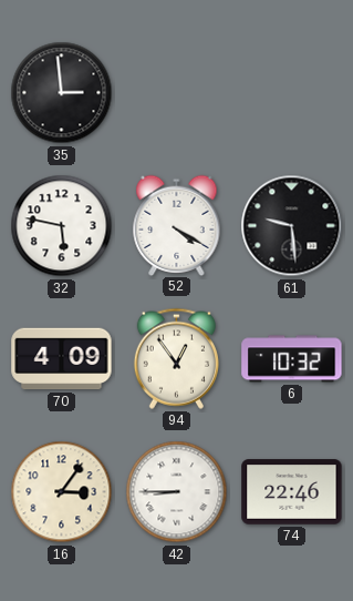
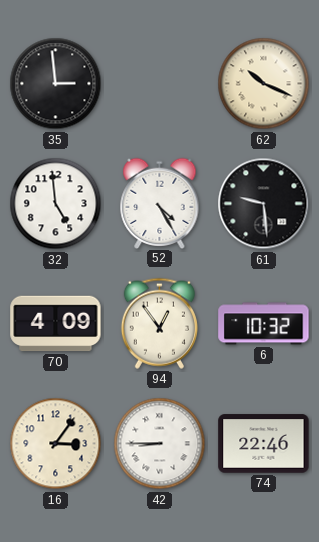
62: none -> 10:19
32: 5:47 -> 4:59
52: 4:20 -> 4:25
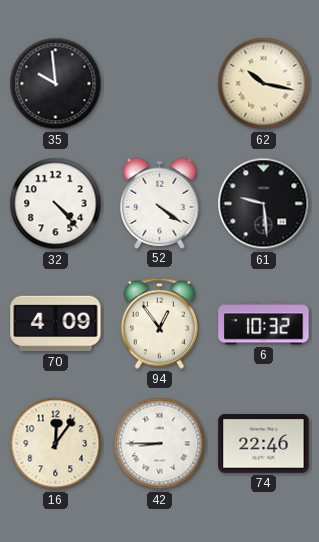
35: 2:59 -> 9:59
62: 10:19 -> 10:17
32: 4:59 -> 4:23
52: 4:25 -> 4:21
16: 3:06 -> 12:06
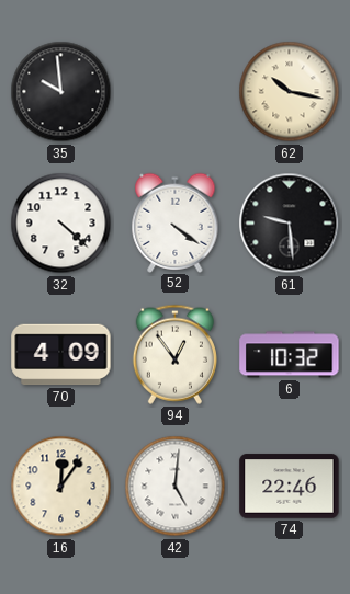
32: 4:23 -> 4:22
42: 8:45 -> 5:01
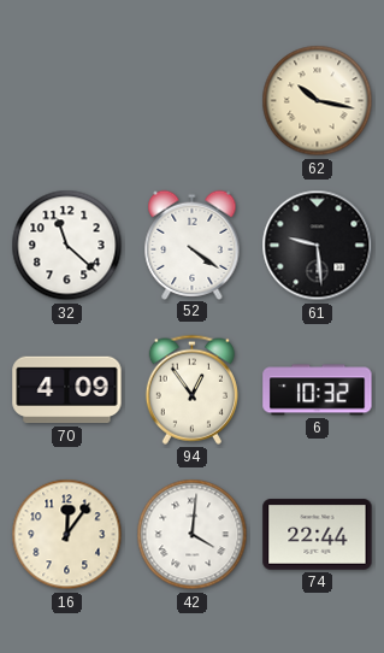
35: 9:59 -> none
32: 4:22 -> 11:22
42: 5:01 -> 4:01
74: 22:46 -> 22:44
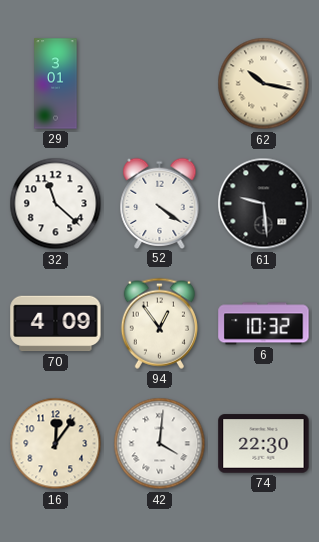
29: none -> 3:01
74: 22:44 -> 22:30
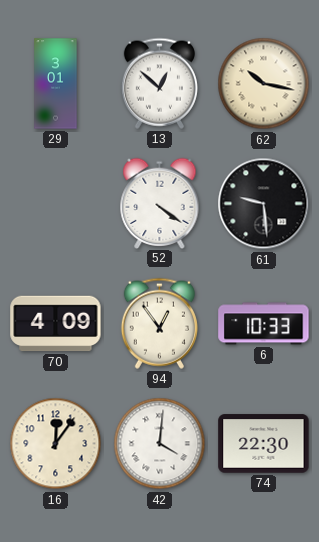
13: none -> 12:52
32: 11:22 -> none
6: 10:32 -> 10:33
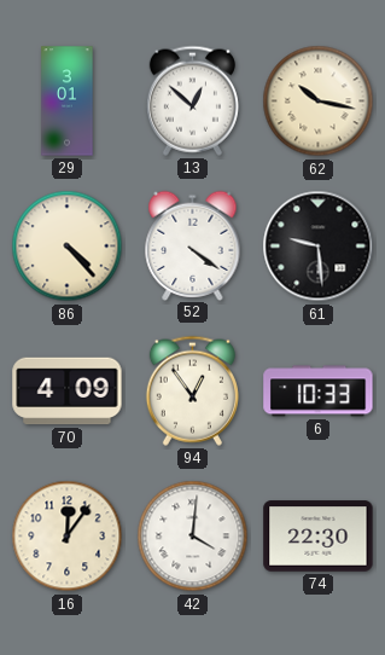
86: none -> 4:23
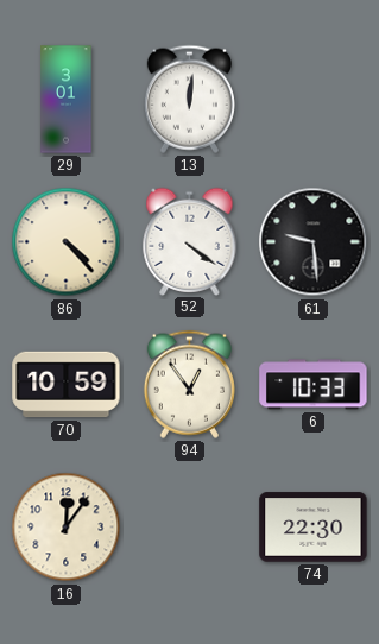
13: 12:52 -> 12:01
62: 10:17 -> none
70: 4:09 -> 10:59
42: 4:01 -> none
